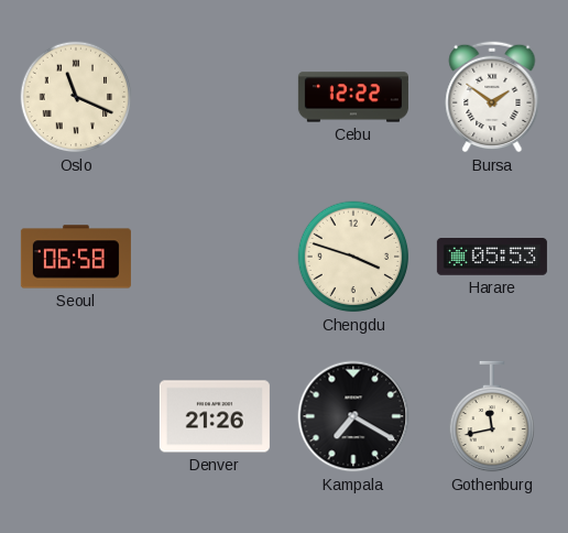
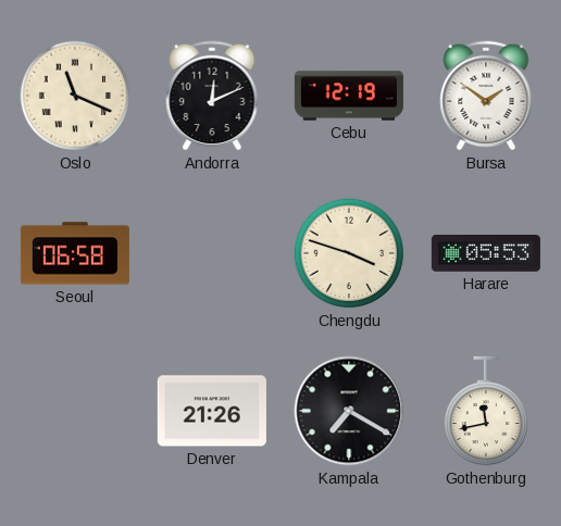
Andorra: none -> 12:11
Cebu: 12:22 -> 12:19
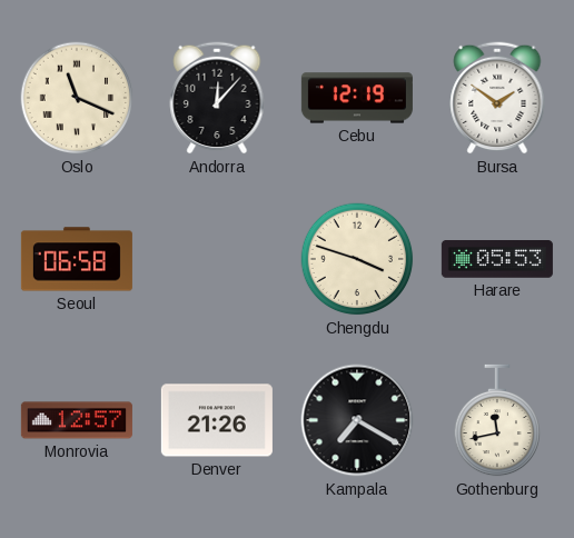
Andorra: 12:11 -> 12:07
Monrovia: none -> 12:57
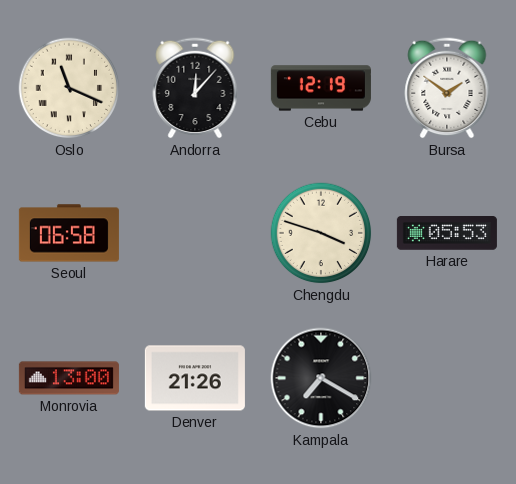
Monrovia: 12:57 -> 13:00
Gothenburg: 11:43 -> none
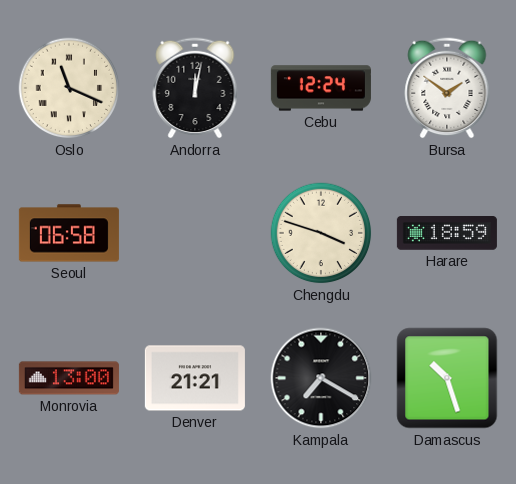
Andorra: 12:07 -> 12:02
Cebu: 12:19 -> 12:24
Harare: 05:53 -> 18:59
Denver: 21:26 -> 21:21
Damascus: none -> 10:27
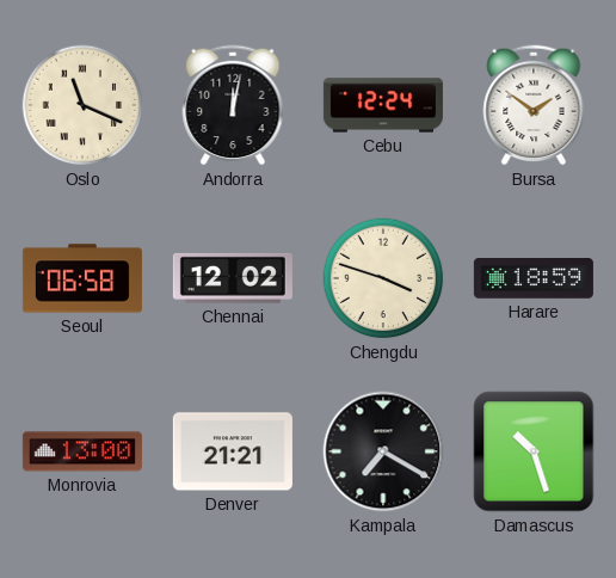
Chennai: none -> 12:02
